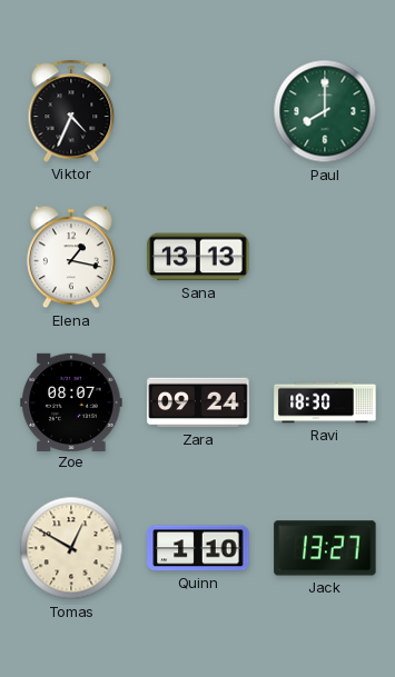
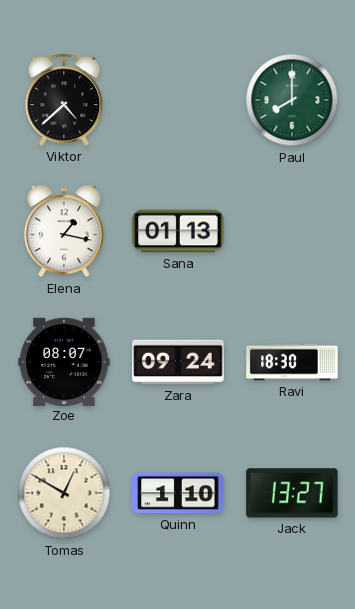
Viktor: 4:34 -> 4:38
Sana: 13:13 -> 01:13
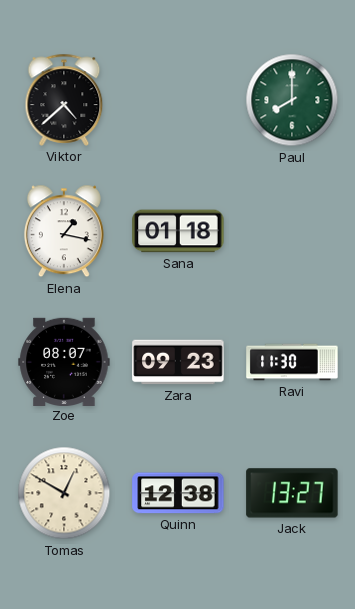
Sana: 01:13 -> 01:18
Zara: 09:24 -> 09:23
Ravi: 18:30 -> 11:30
Quinn: 1:10 -> 12:38
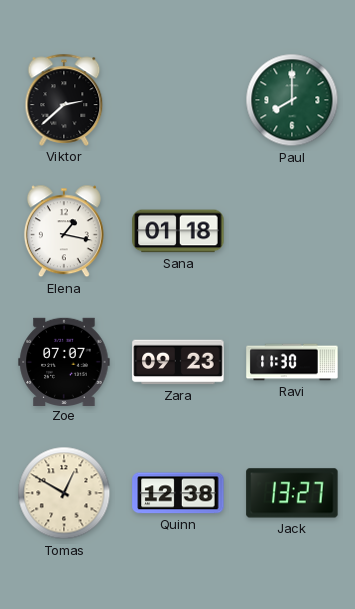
Viktor: 4:38 -> 2:38
Zoe: 08:07 -> 07:07
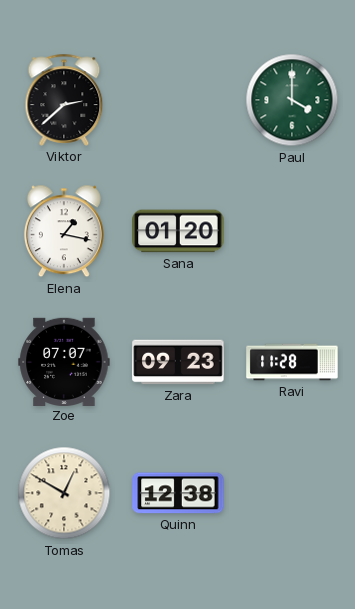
Paul: 8:00 -> 4:00
Sana: 01:18 -> 01:20
Ravi: 11:30 -> 11:28
Jack: 13:27 -> none
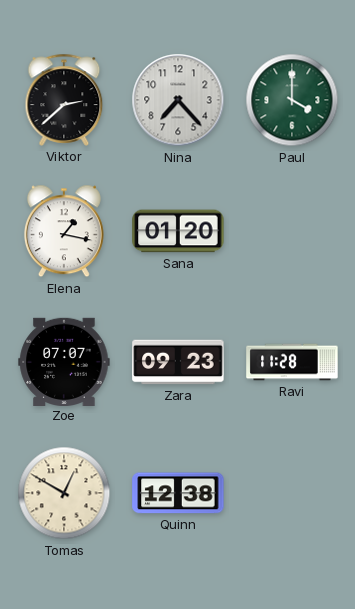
Nina: none -> 7:23
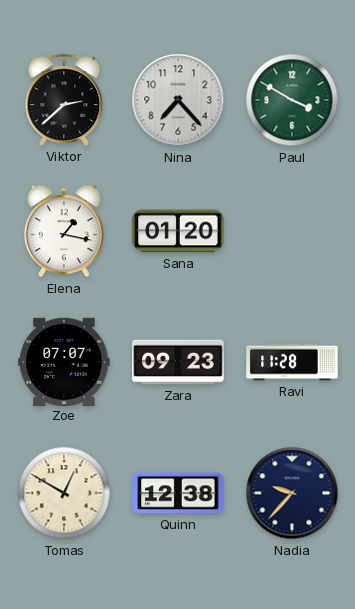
Paul: 4:00 -> 3:50
Nadia: none -> 9:37
